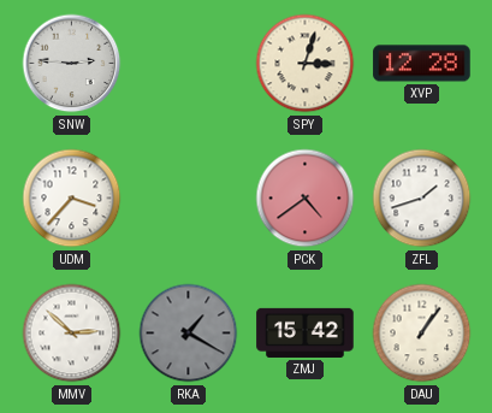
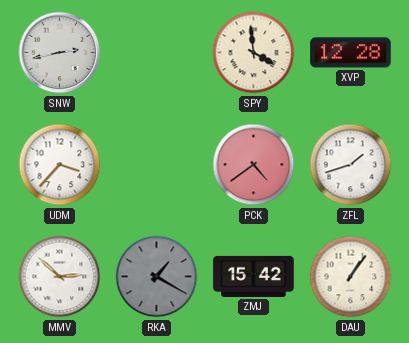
SNW: 2:46 -> 2:43
SPY: 3:03 -> 3:59
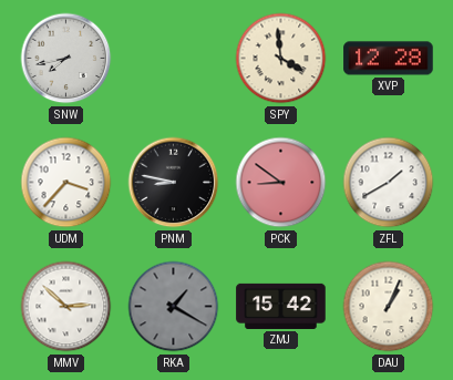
SNW: 2:43 -> 7:43
PNM: none -> 8:47
PCK: 4:39 -> 8:51
ZFL: 1:42 -> 1:40
DAU: 1:06 -> 1:04
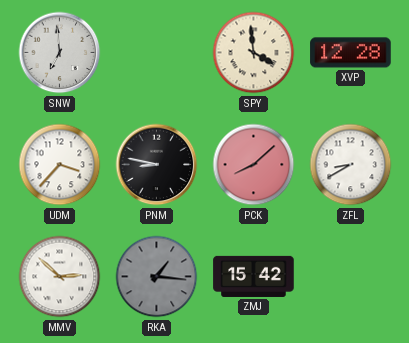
SNW: 7:43 -> 6:59
PCK: 8:51 -> 8:08
ZFL: 1:40 -> 8:40
RKA: 1:20 -> 1:16
DAU: 1:04 -> none
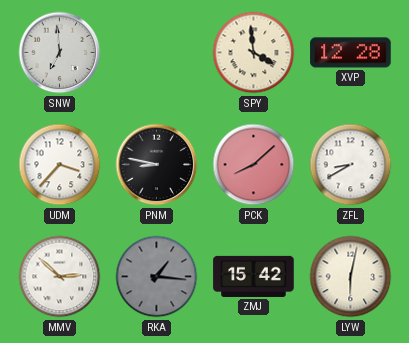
LYW: none -> 6:02
